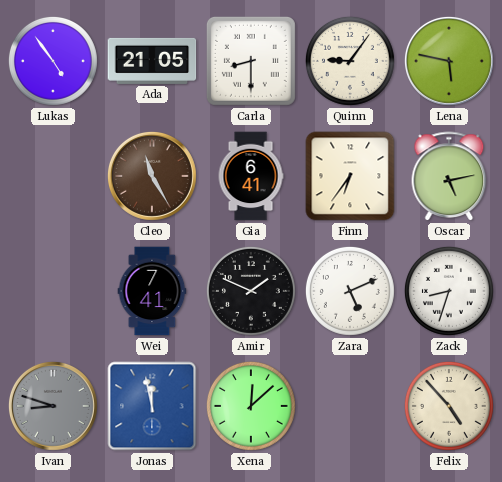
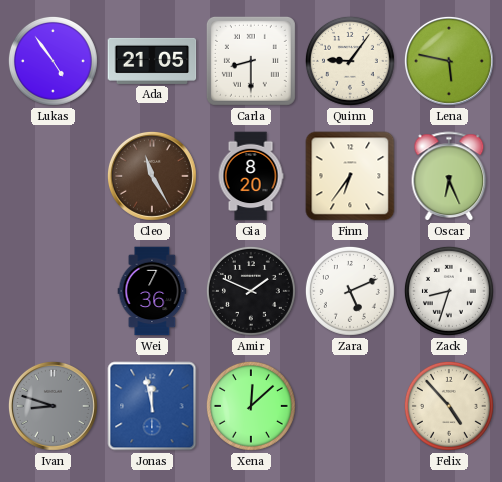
Gia: 6:41 -> 8:20
Oscar: 5:13 -> 6:26
Wei: 7:41 -> 7:36
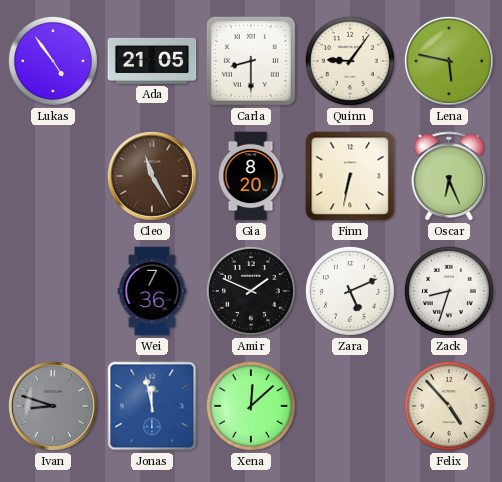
Finn: 6:36 -> 6:32
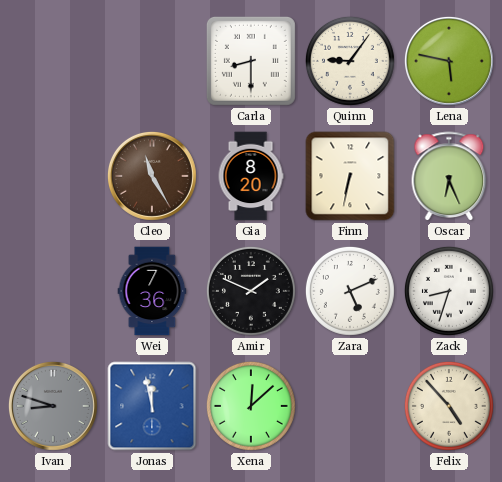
Lukas: 4:54 -> none
Ada: 21:05 -> none
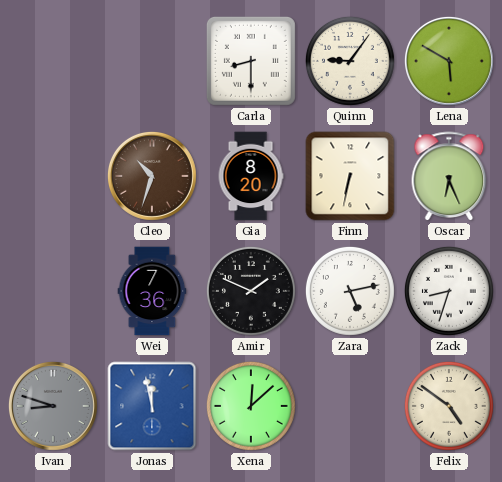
Lena: 5:47 -> 5:50
Cleo: 11:25 -> 10:33
Zara: 5:11 -> 5:13
Felix: 4:53 -> 4:51
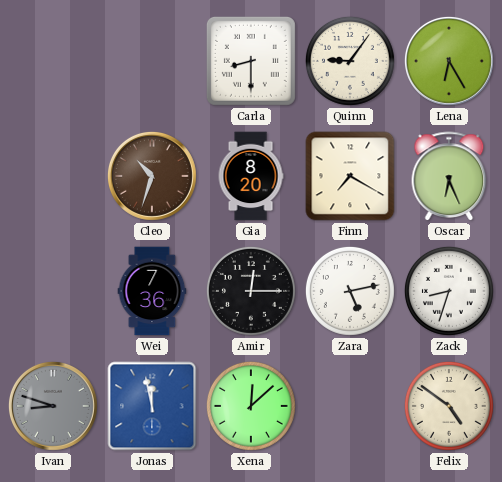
Lena: 5:50 -> 6:25
Finn: 6:32 -> 7:20
Amir: 1:49 -> 12:15
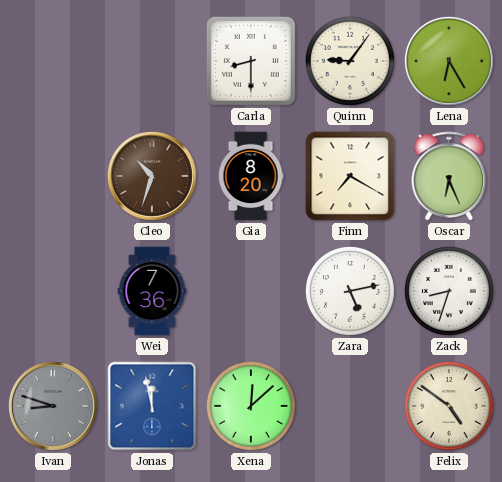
Amir: 12:15 -> none
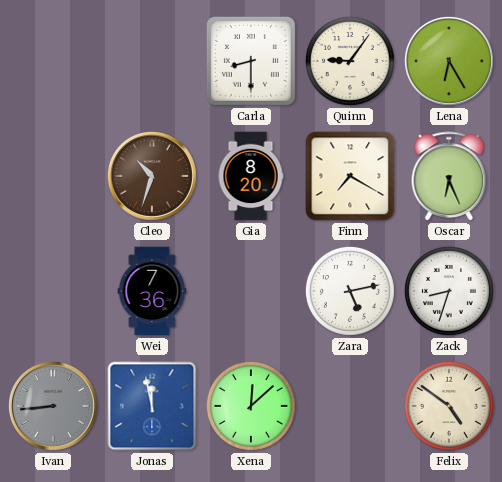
Ivan: 8:48 -> 8:44
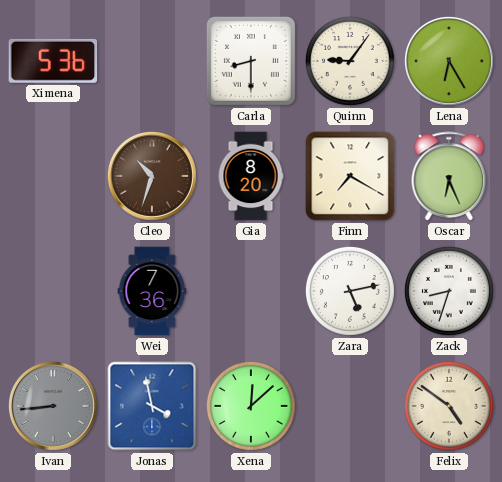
Ximena: none -> 5:36
Jonas: 11:58 -> 3:58
